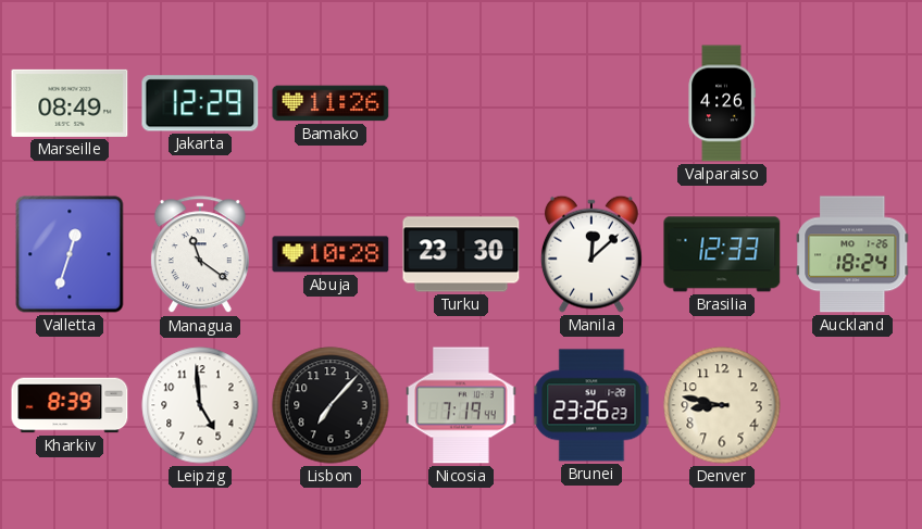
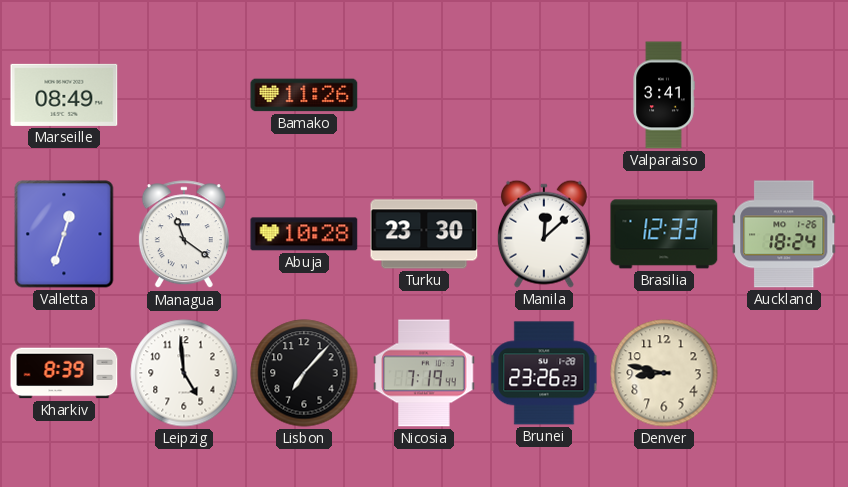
Jakarta: 12:29 -> none
Valparaiso: 4:26 -> 3:41
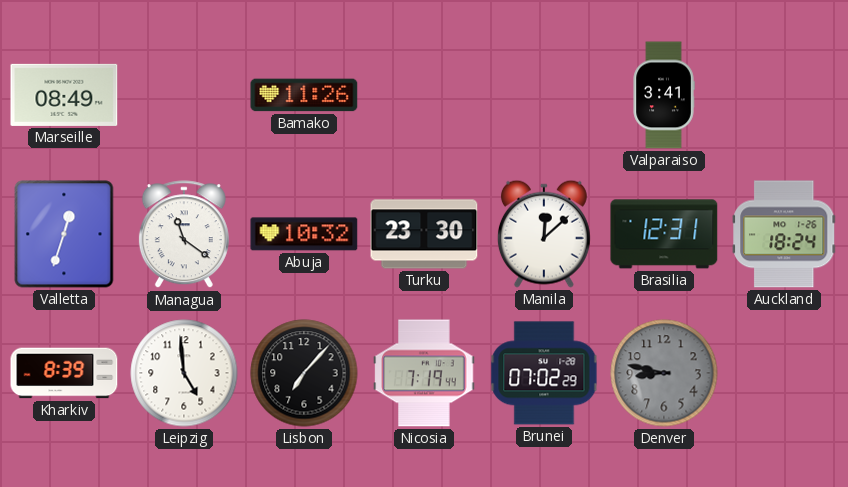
Abuja: 10:28 -> 10:32
Brasilia: 12:33 -> 12:31
Brunei: 23:26 -> 07:02
Denver dial: cream -> grey
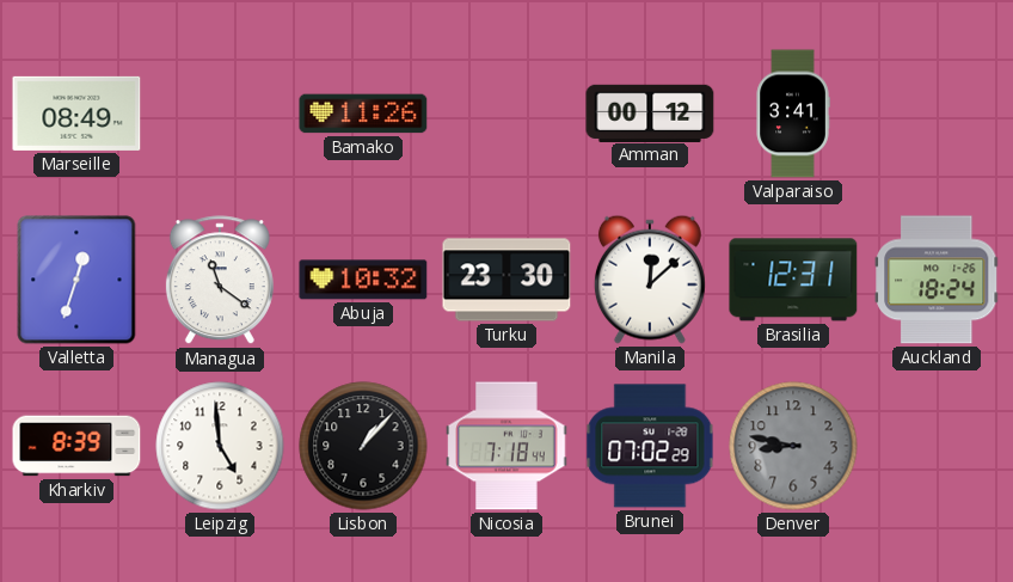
Amman: none -> 00:12
Lisbon: 7:07 -> 1:07
Nicosia: 7:19 -> 7:18
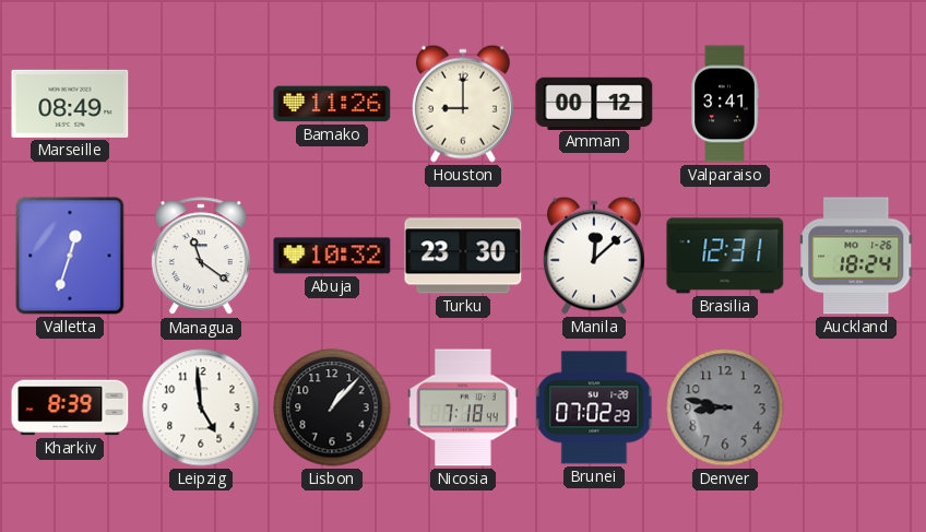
Houston: none -> 9:00
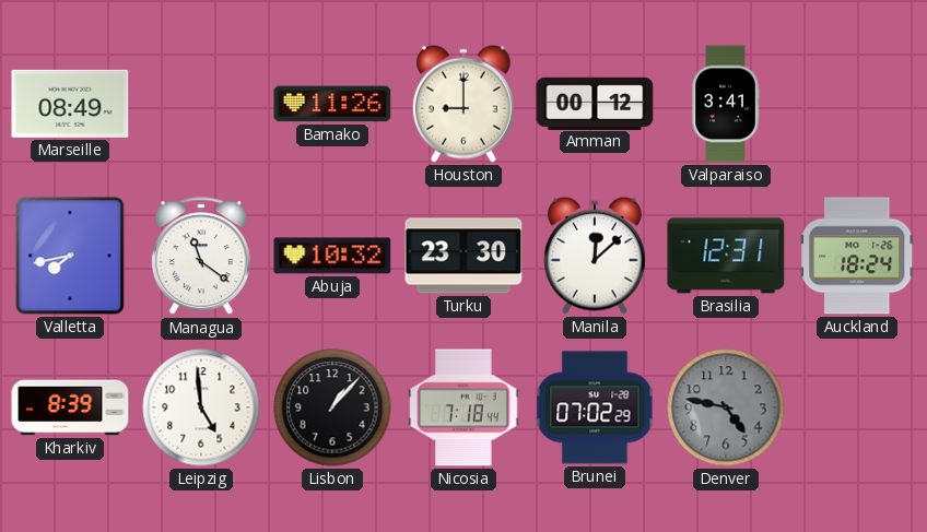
Valletta: 12:33 -> 7:43
Denver: 8:47 -> 4:47
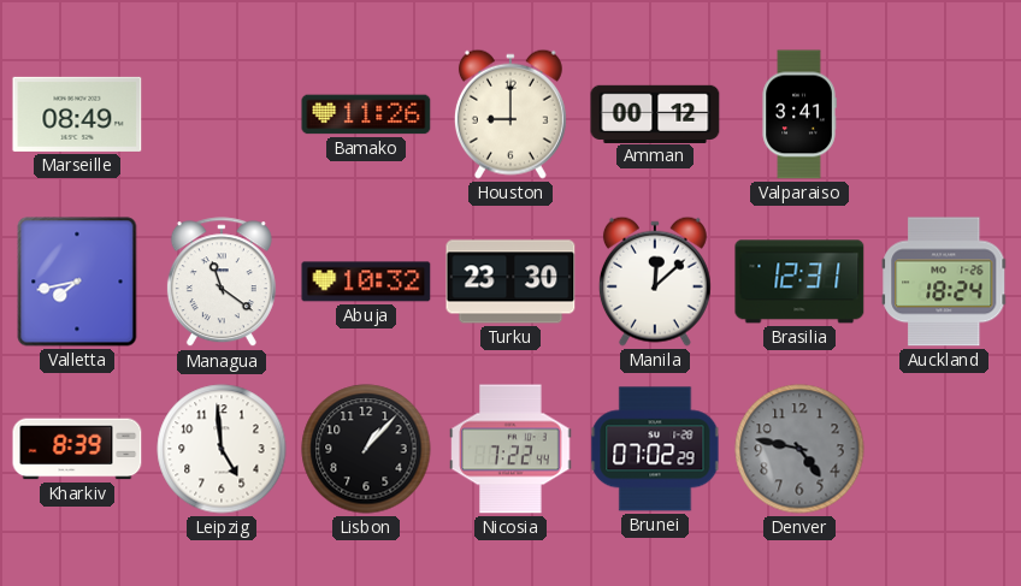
Nicosia: 7:18 -> 7:22
